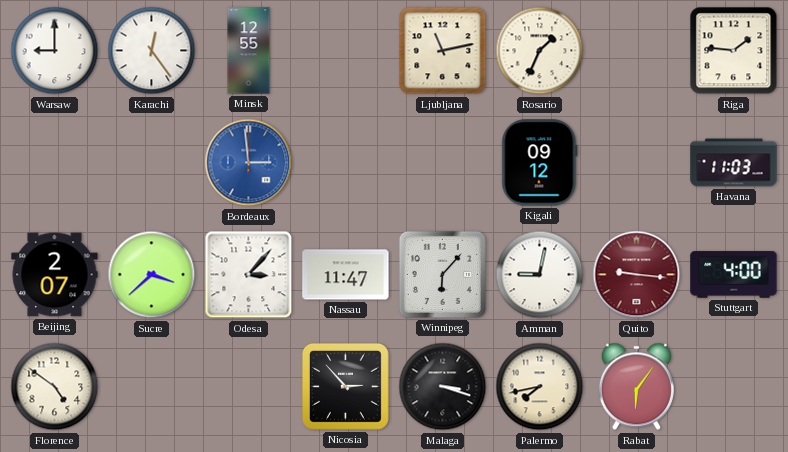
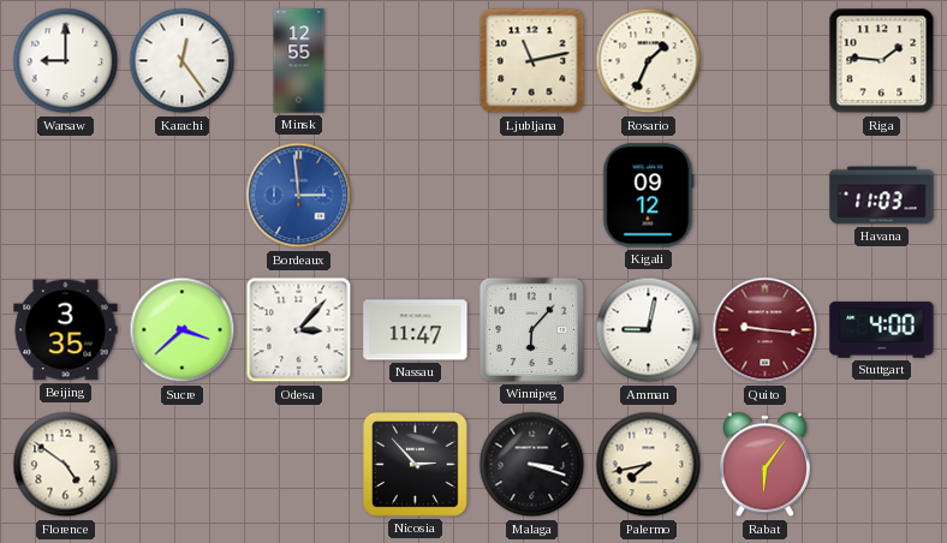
Beijing: 2:07 -> 3:35
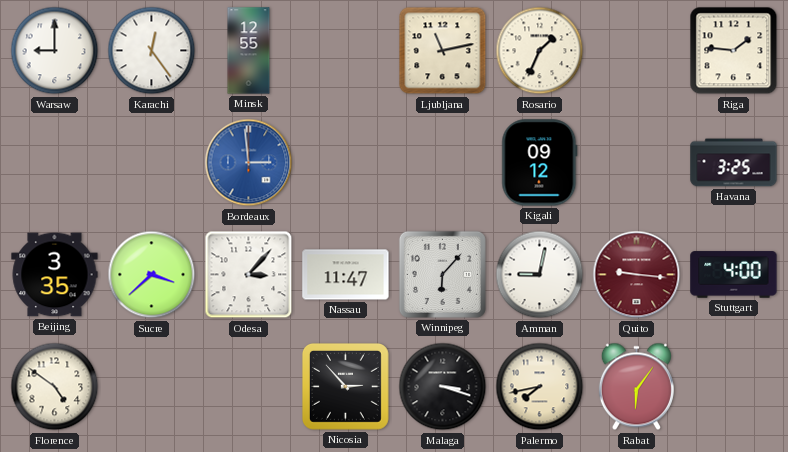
Havana: 11:03 -> 3:25
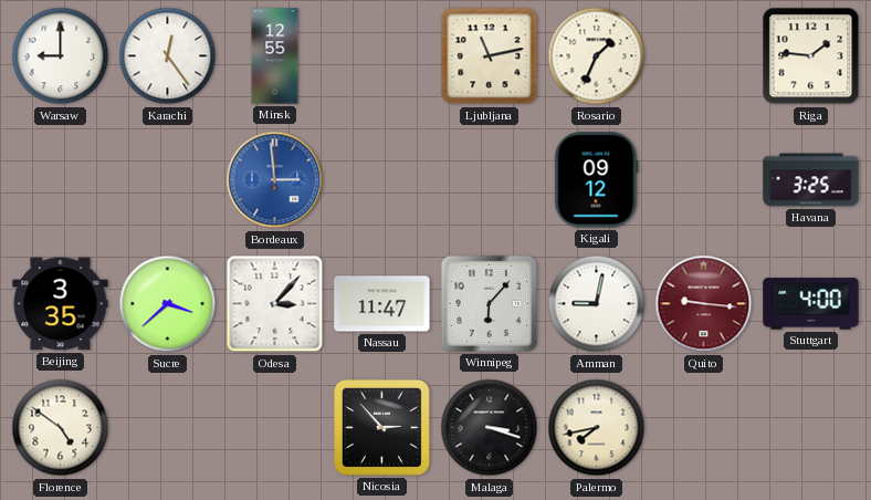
Rabat: 6:06 -> none
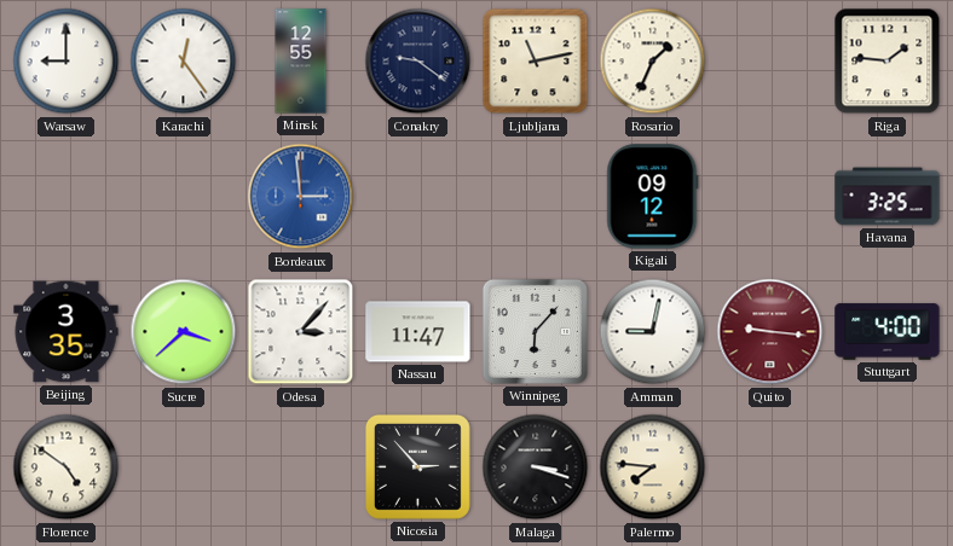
Conakry: none -> 9:21
Palermo: 7:43 -> 7:46
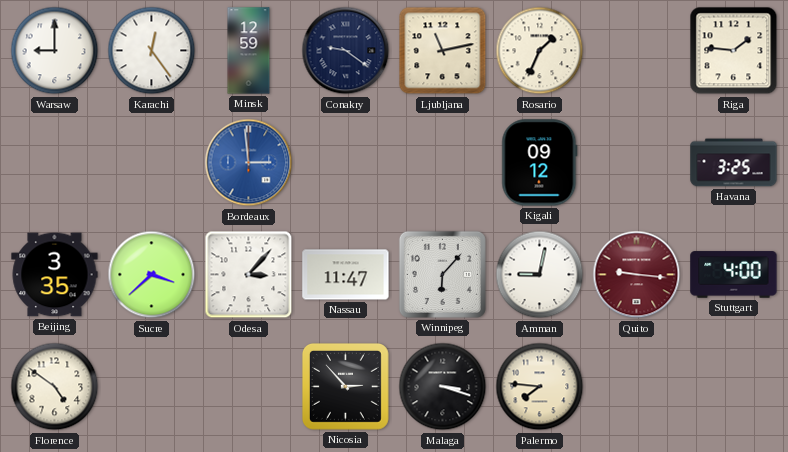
Minsk: 12:55 -> 12:59
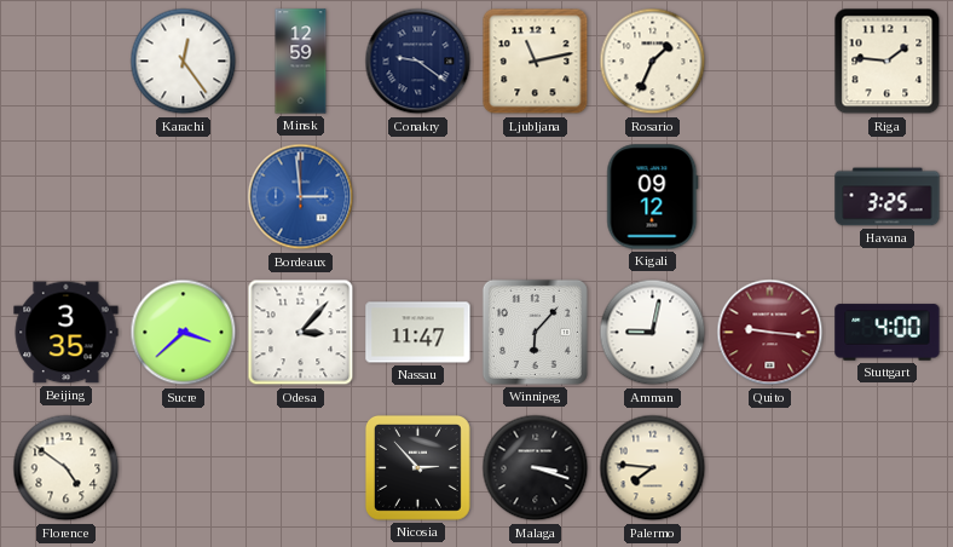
Warsaw: 9:00 -> none
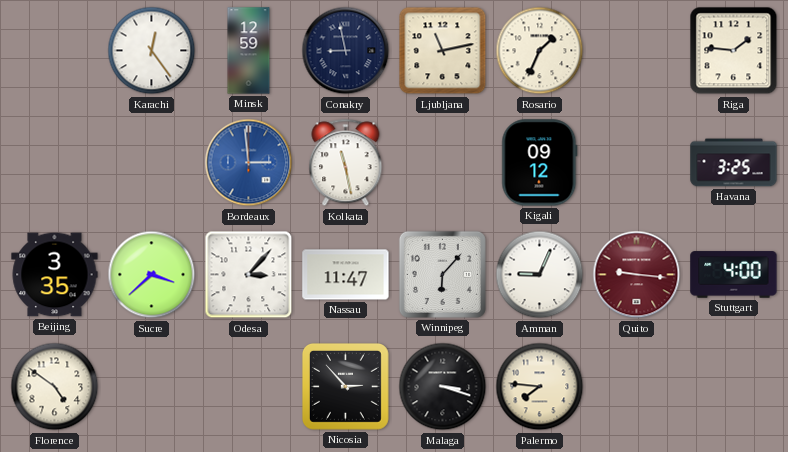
Conakry: 9:21 -> 8:58
Kolkata: none -> 11:28
Amman: 9:02 -> 9:04
